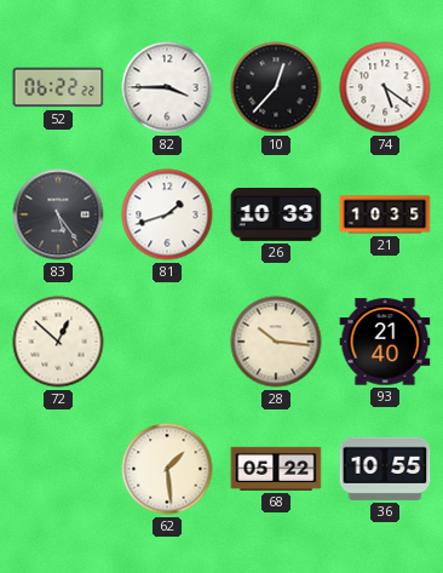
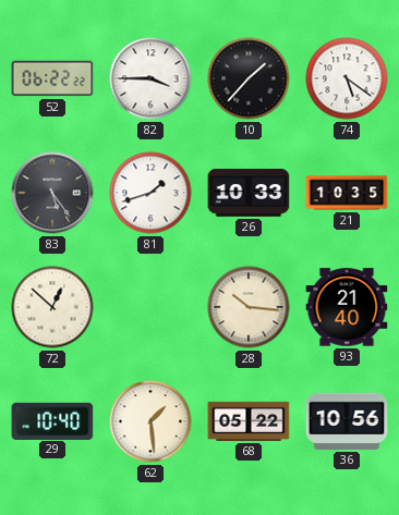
10: 12:37 -> 1:37
29: none -> 10:40
36: 10:55 -> 10:56
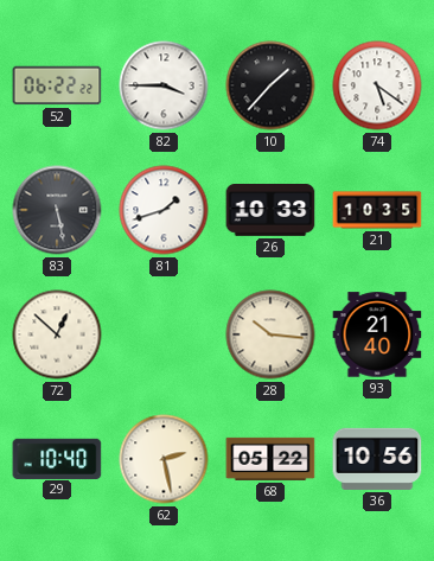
83: 5:24 -> 5:28
62: 1:29 -> 2:28
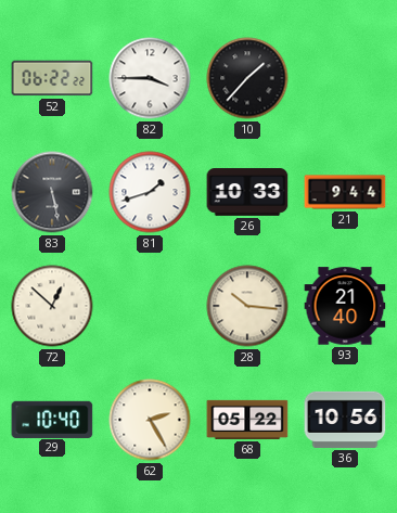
74: 5:21 -> none
21: 10:35 -> 9:44
62: 2:28 -> 2:25
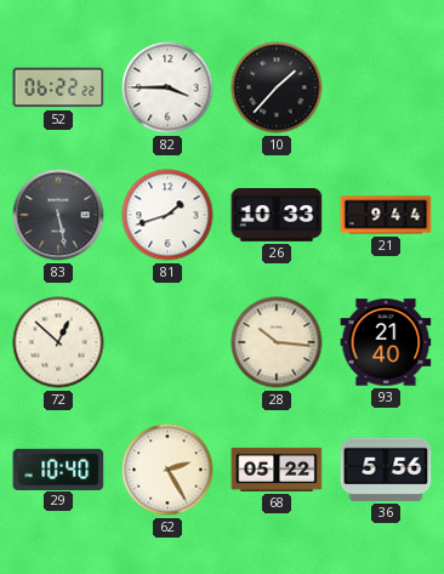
36: 10:56 -> 5:56
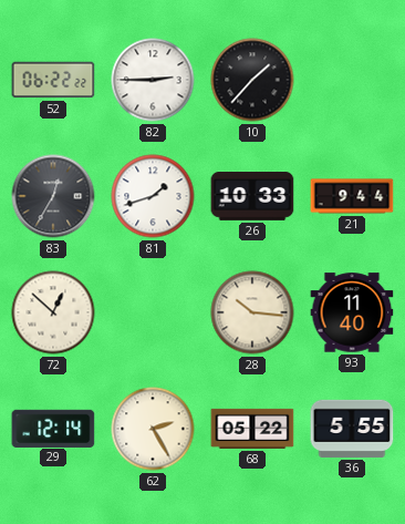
82: 3:45 -> 2:45
83: 5:28 -> 12:35
93: 21:40 -> 11:40
29: 10:40 -> 12:14
36: 5:56 -> 5:55
